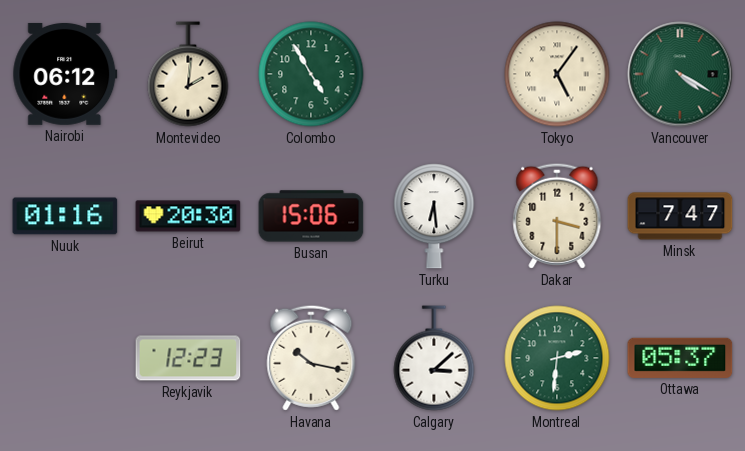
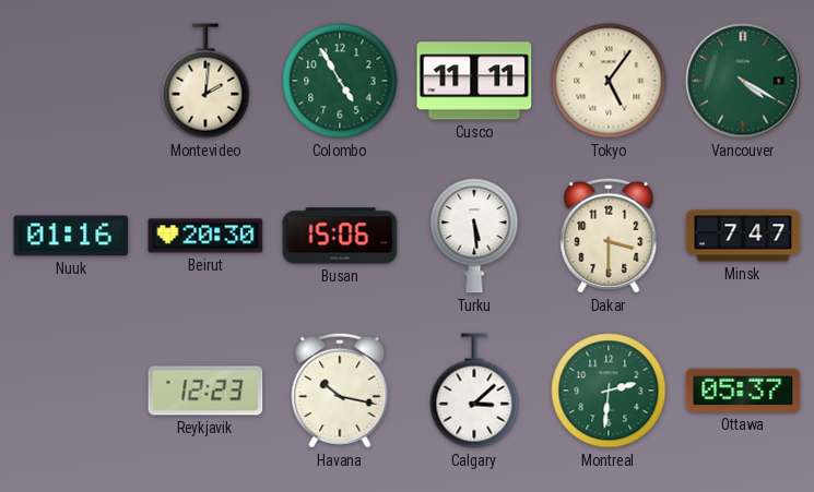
Nairobi: 06:12 -> none
Cusco: none -> 11:11
Turku: 6:29 -> 5:29
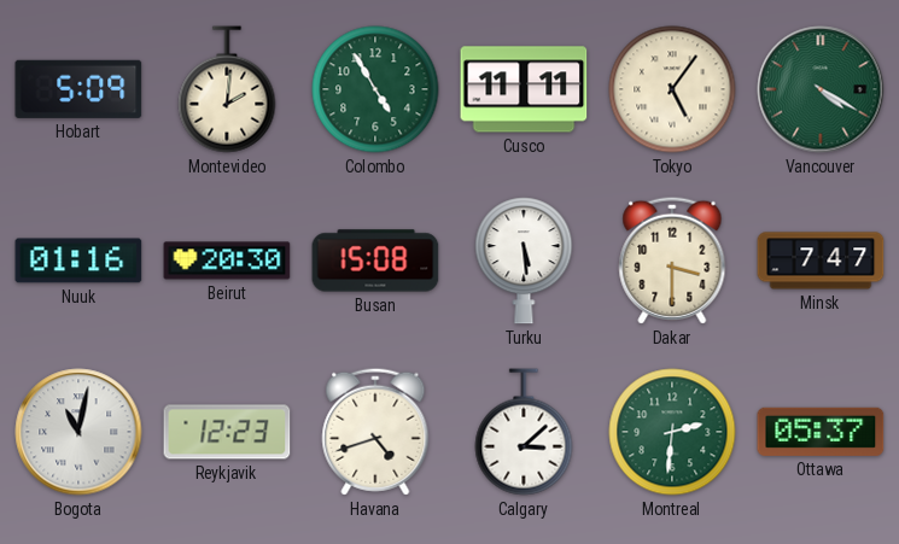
Hobart: none -> 5:09
Busan: 15:06 -> 15:08
Bogota: none -> 11:02
Havana: 10:17 -> 4:42
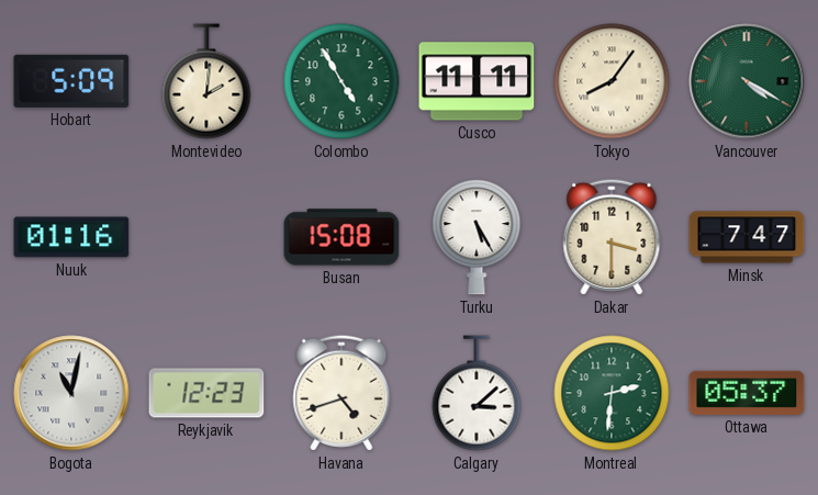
Tokyo: 5:06 -> 8:06
Beirut: 20:30 -> none
Turku: 5:29 -> 5:25
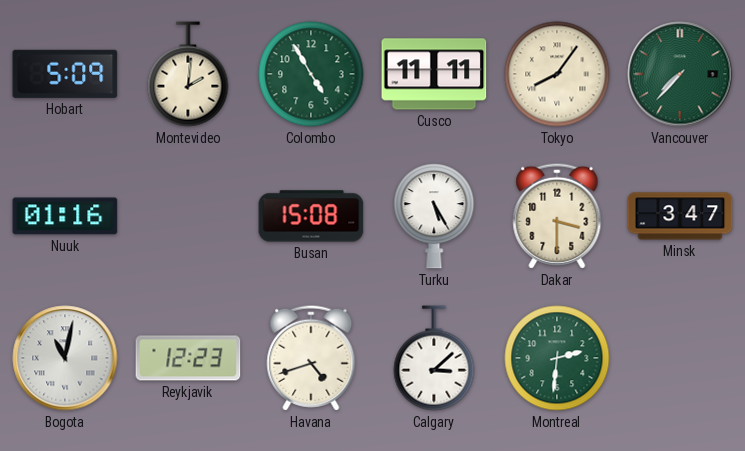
Vancouver: 4:20 -> 7:37
Minsk: 7:47 -> 3:47
Ottawa: 05:37 -> none
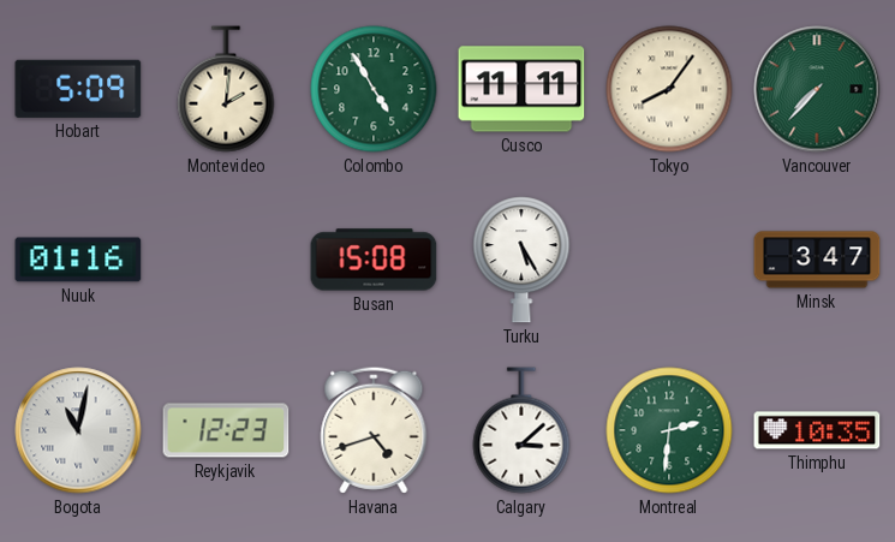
Dakar: 3:30 -> none
Thimphu: none -> 10:35
